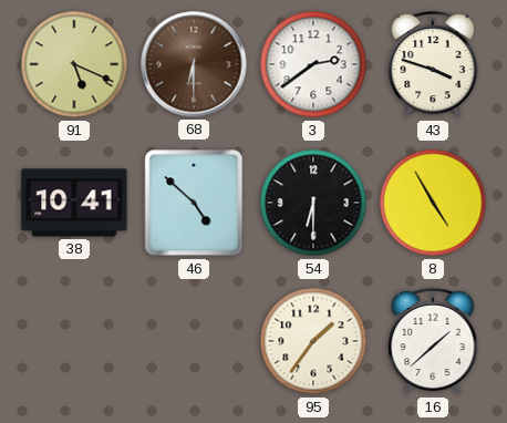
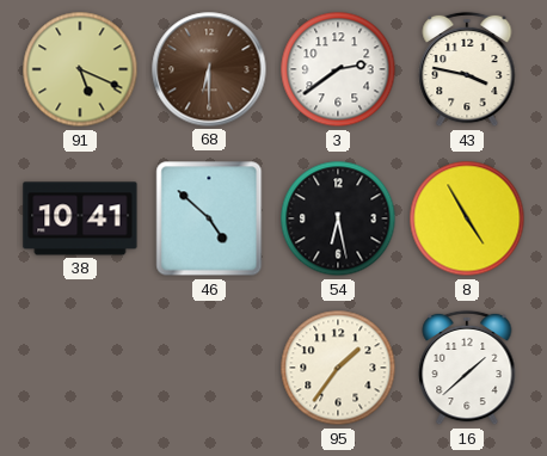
43: 3:48 -> 3:47
54: 6:30 -> 6:28
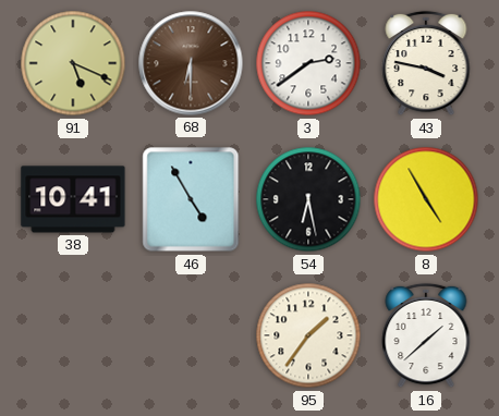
46: 4:52 -> 4:55
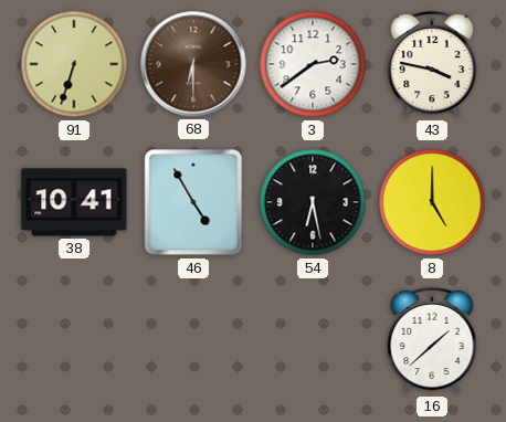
91: 5:19 -> 6:33
8: 4:55 -> 5:00
95: 1:36 -> none
